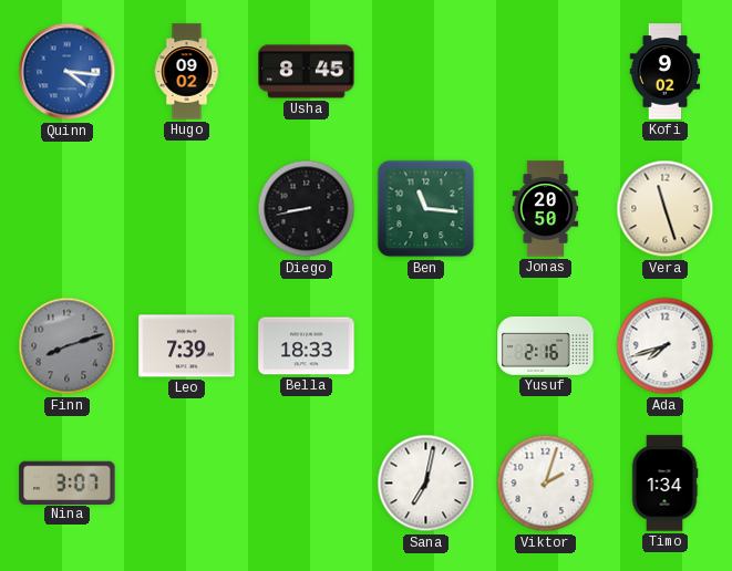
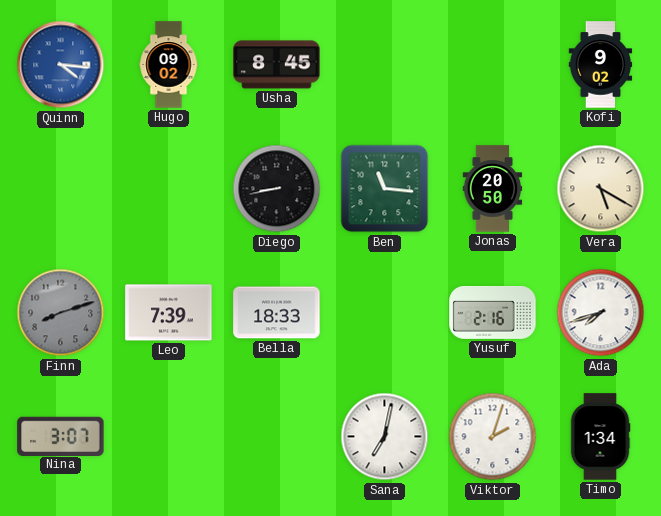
Vera: 11:27 -> 5:20
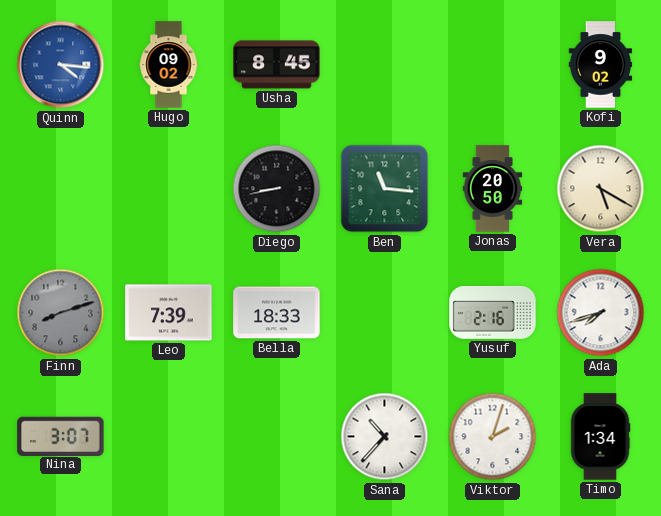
Sana: 7:02 -> 10:37
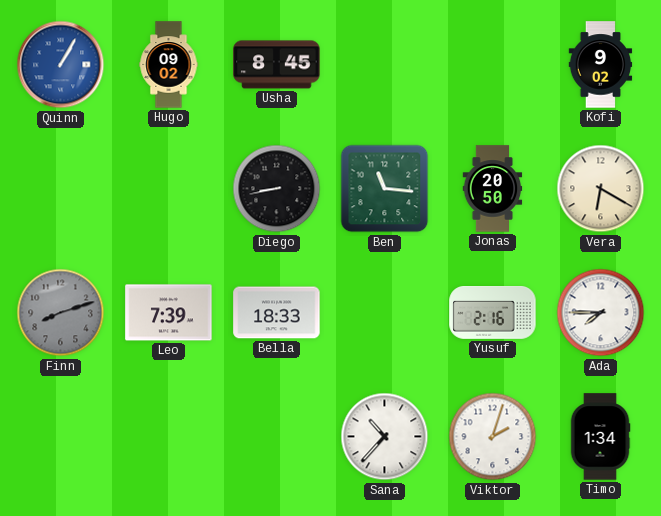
Quinn: 4:16 -> 1:05
Vera: 5:20 -> 6:20
Ada: 7:42 -> 7:45
Nina: 3:07 -> none
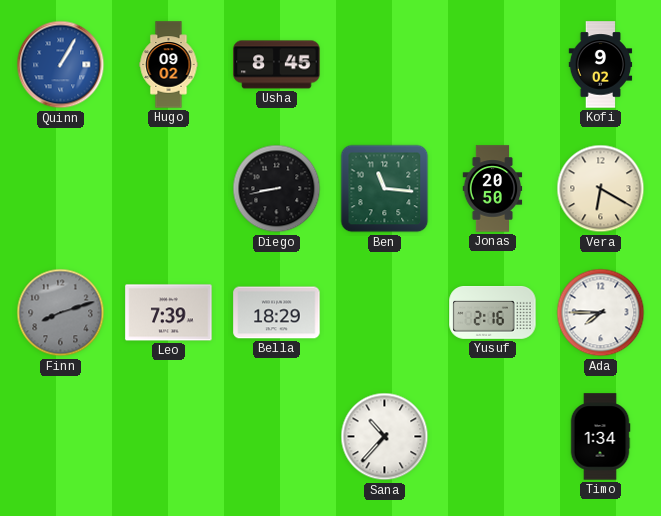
Bella: 18:33 -> 18:29
Viktor: 2:03 -> none
